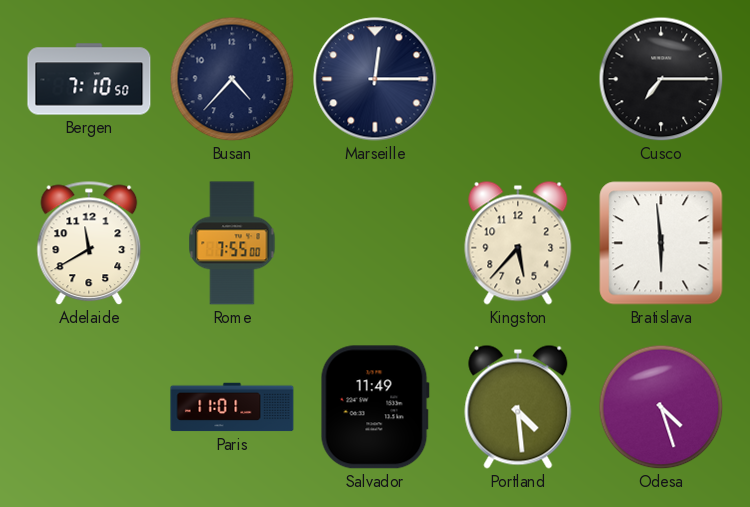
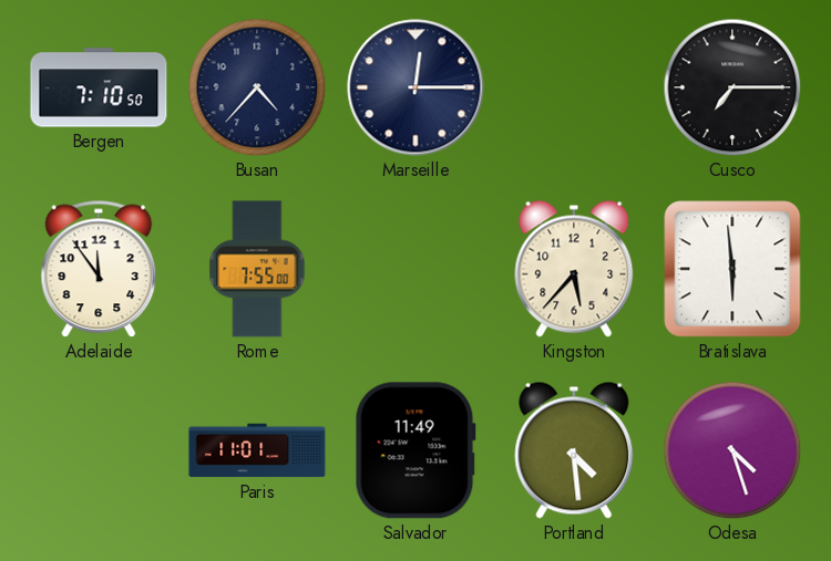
Adelaide: 11:40 -> 11:54
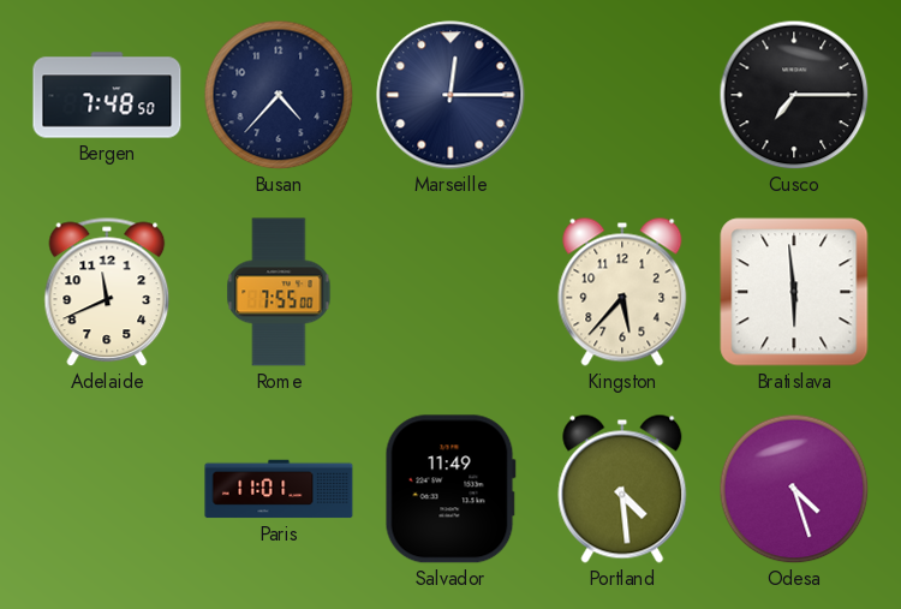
Bergen: 7:10 -> 7:48
Adelaide: 11:54 -> 11:41
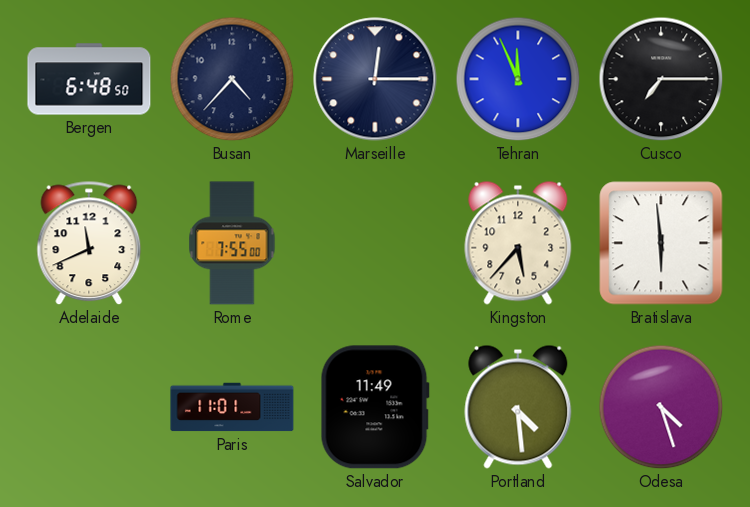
Bergen: 7:48 -> 6:48
Tehran: none -> 11:56
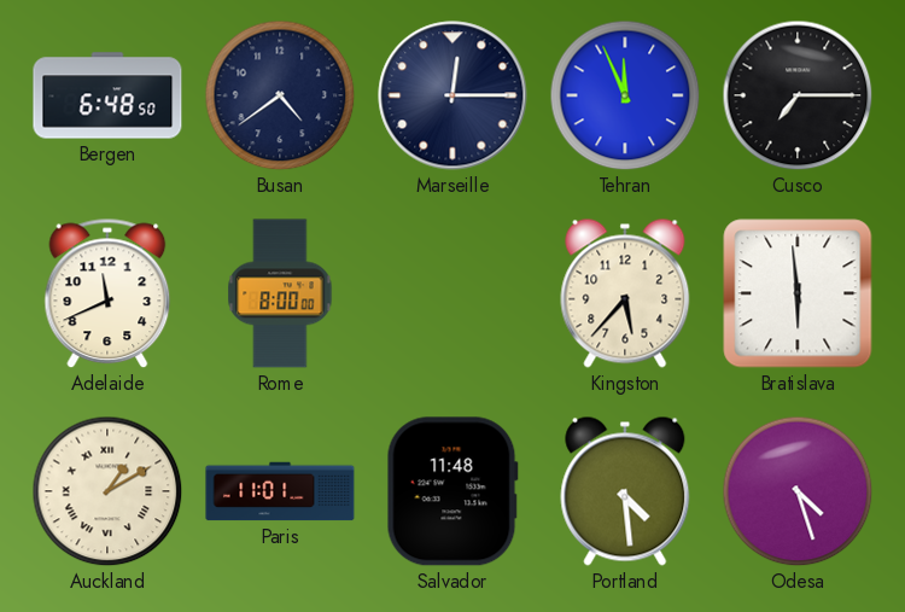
Busan: 4:37 -> 4:39
Rome: 7:55 -> 8:00
Auckland: none -> 1:10
Salvador: 11:49 -> 11:48
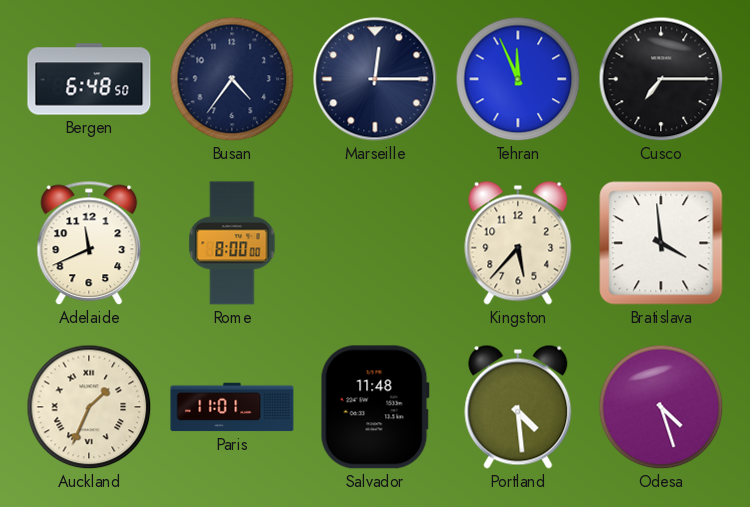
Busan: 4:39 -> 4:36
Bratislava: 5:59 -> 3:59
Auckland: 1:10 -> 1:34
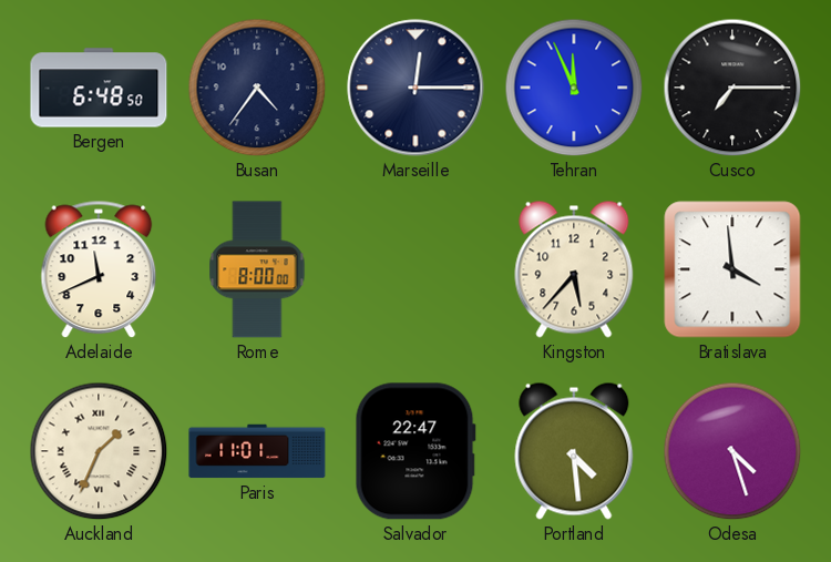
Salvador: 11:48 -> 22:47
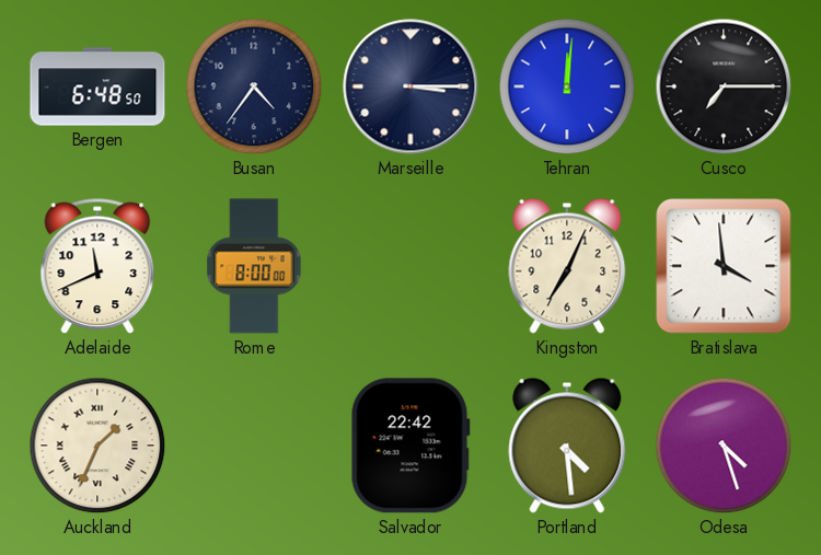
Marseille: 12:15 -> 3:15
Tehran: 11:56 -> 12:01
Kingston: 5:37 -> 7:04
Paris: 11:01 -> none
Salvador: 22:47 -> 22:42
